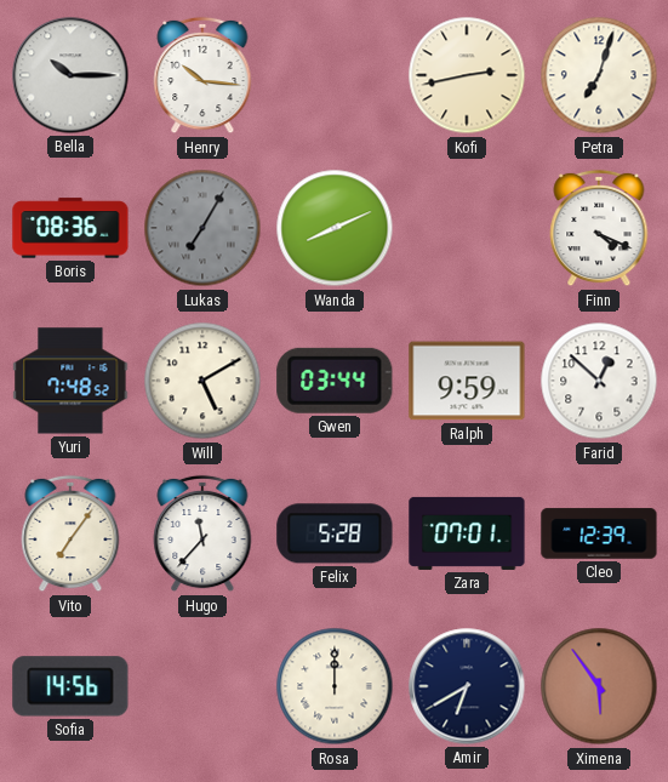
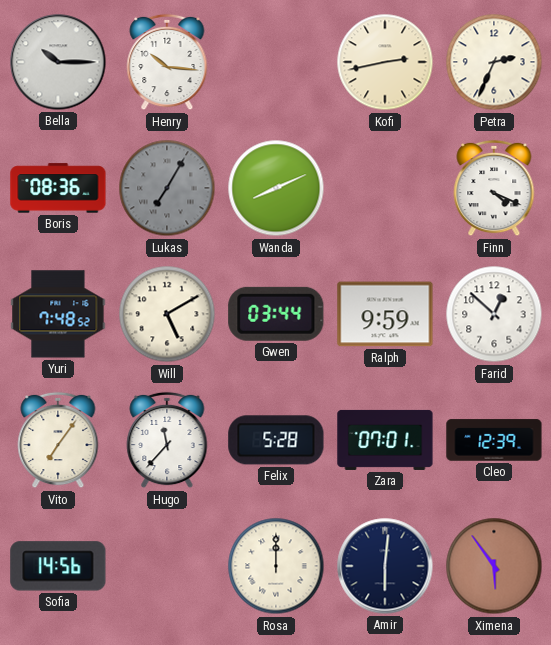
Petra: 7:03 -> 2:34
Amir: 6:40 -> 6:01
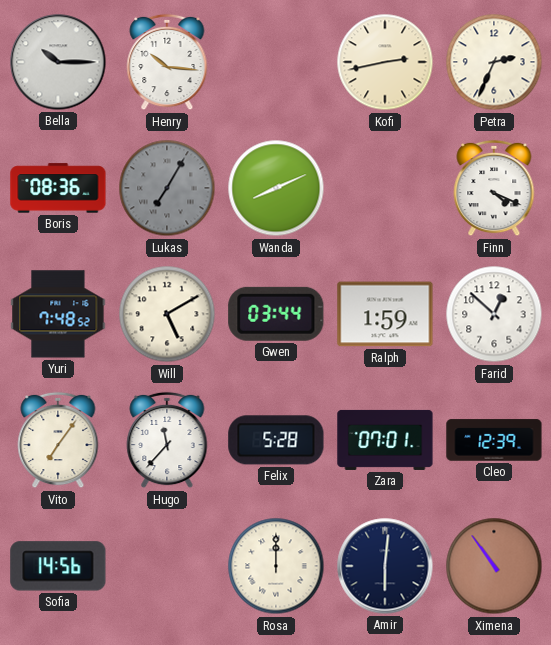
Ralph: 9:59 -> 1:59
Ximena: 5:54 -> 10:54
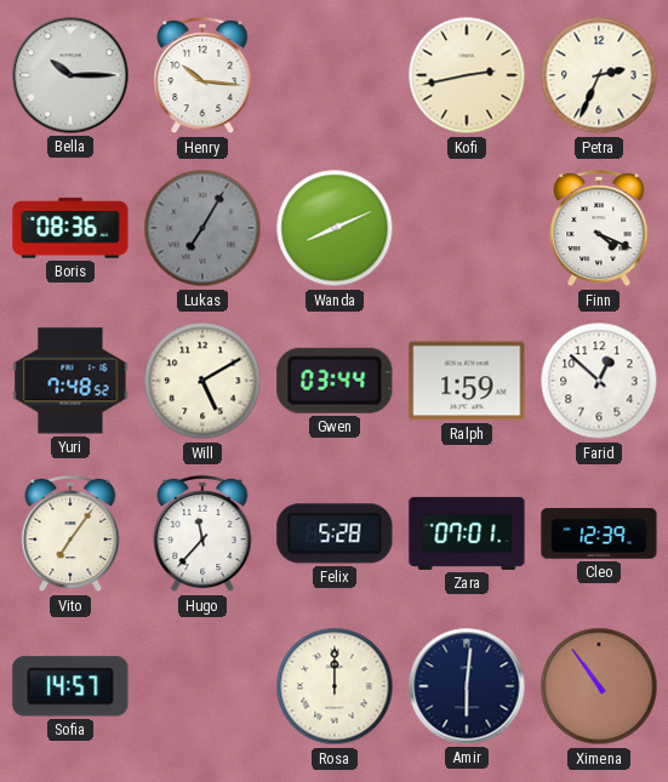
Sofia: 14:56 -> 14:57
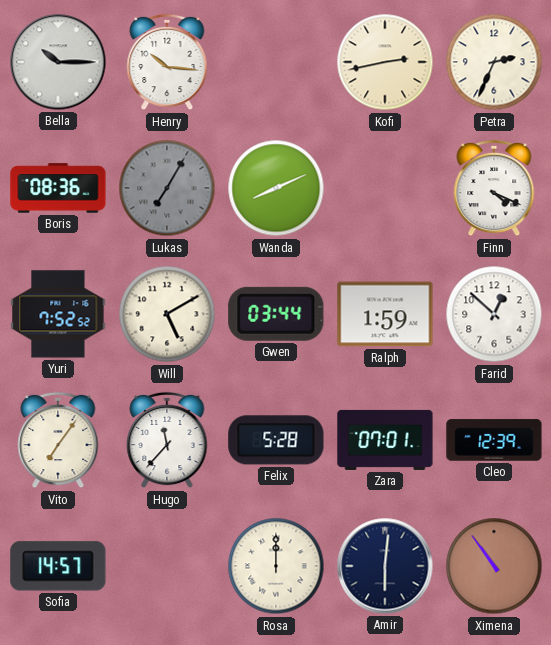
Yuri: 7:48 -> 7:52
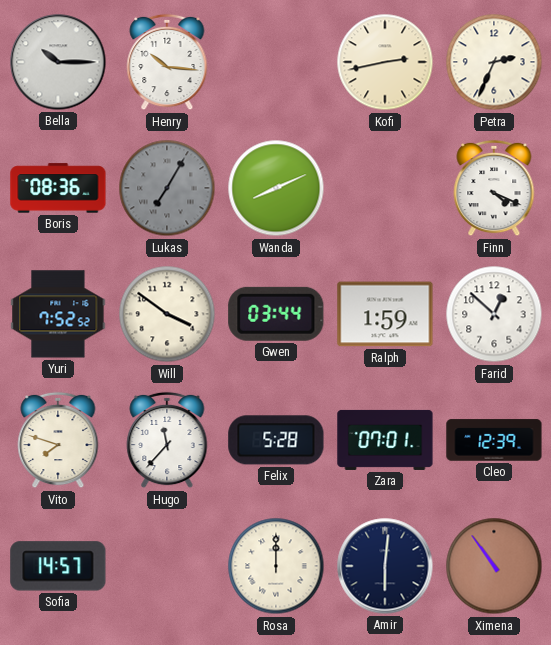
Will: 5:10 -> 3:51
Vito: 7:06 -> 7:48
